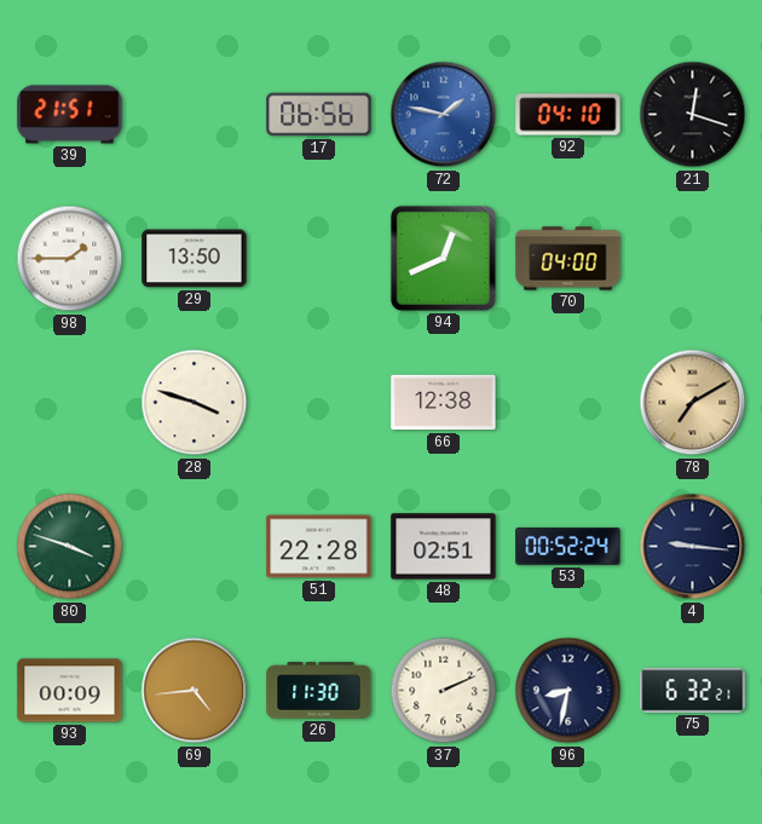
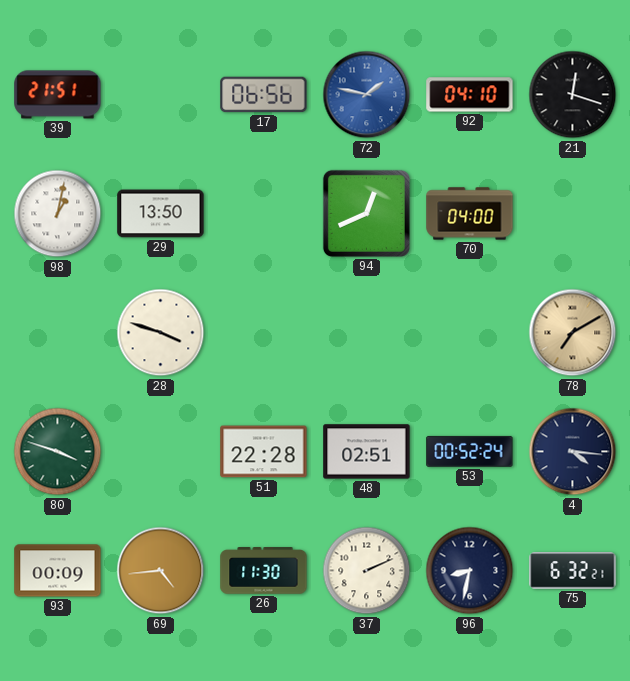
98: 1:45 -> 1:02
66: 12:38 -> none
4: 9:16 -> 4:16
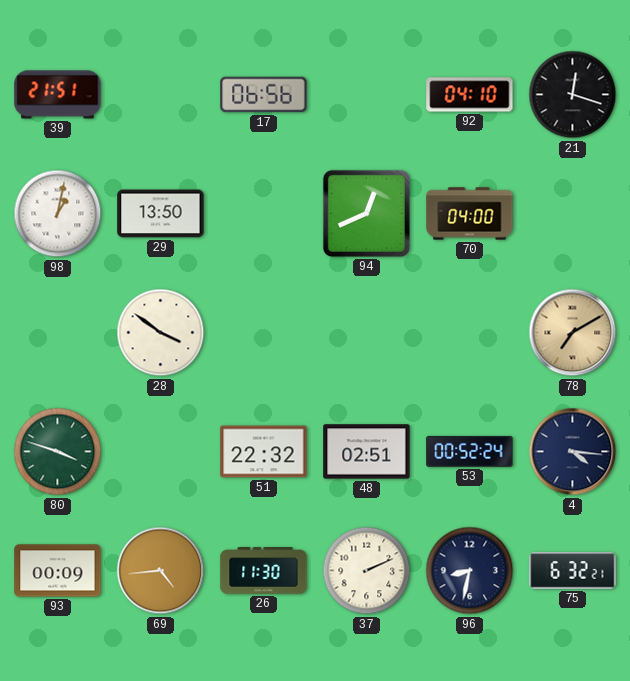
72: 1:47 -> none
28: 3:48 -> 3:51
51: 22:28 -> 22:32
